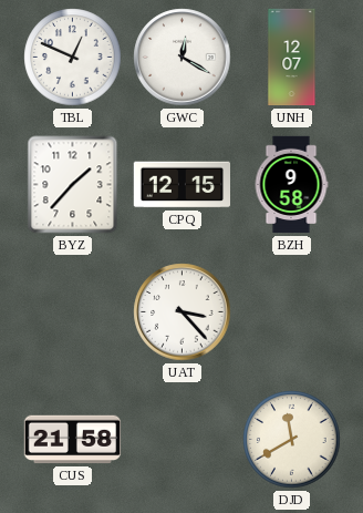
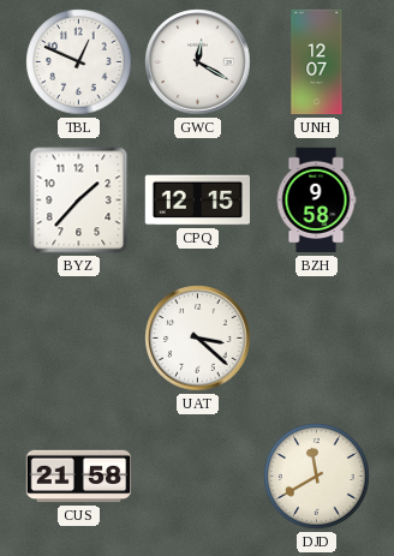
UAT: 3:23 -> 3:22
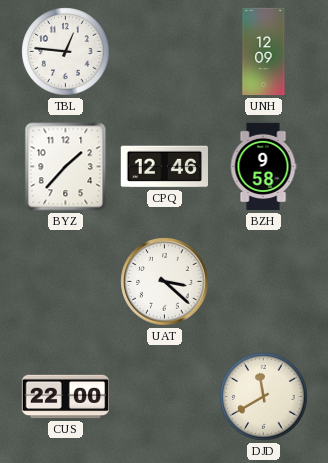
TBL: 12:49 -> 12:46
GWC: 12:20 -> none
UNH: 12:07 -> 12:09
CPQ: 12:15 -> 12:46
CUS: 21:58 -> 22:00
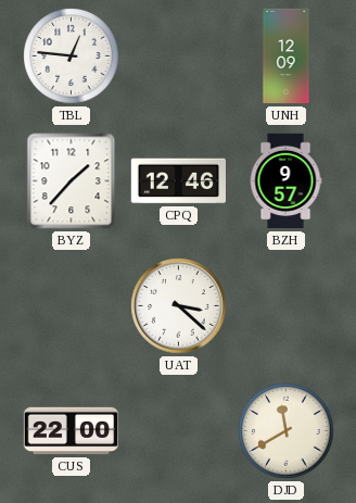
BZH: 9:58 -> 9:57
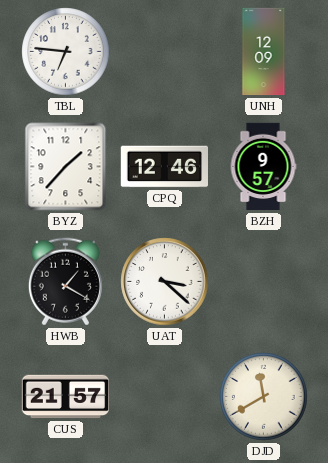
TBL: 12:46 -> 6:46
HWB: none -> 1:20
CUS: 22:00 -> 21:57
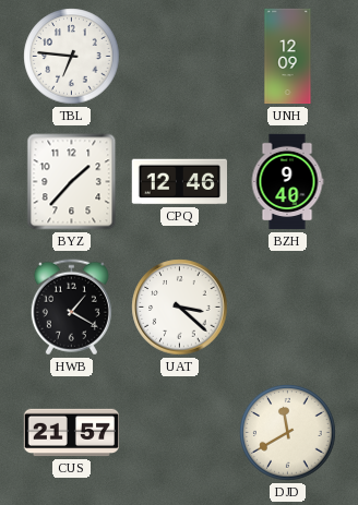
BZH: 9:57 -> 9:40
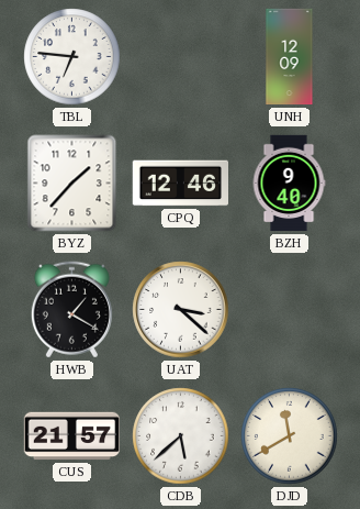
CDB: none -> 5:38
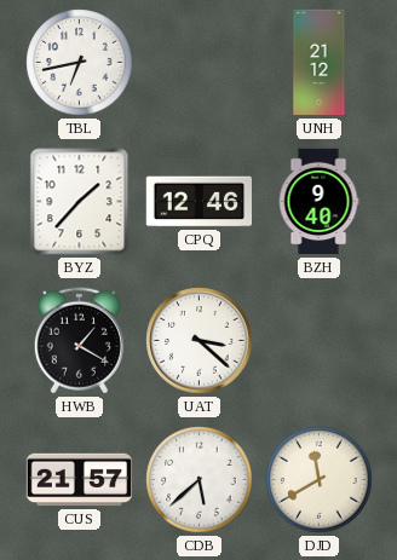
TBL: 6:46 -> 6:43
UNH: 12:09 -> 21:12
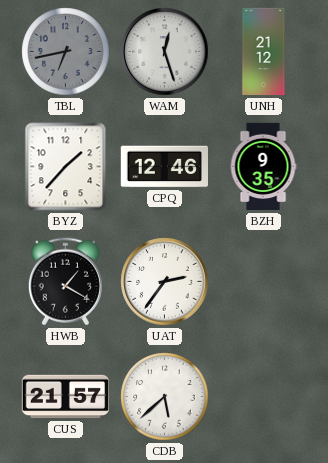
TBL dial: white -> grey
WAM: none -> 12:27
BZH: 9:40 -> 9:35
UAT: 3:22 -> 2:36
DJD: 11:40 -> none
